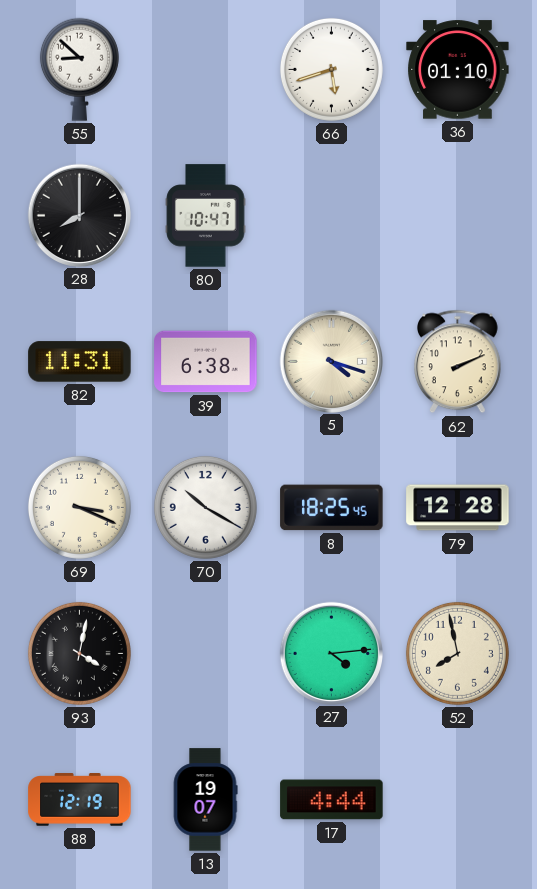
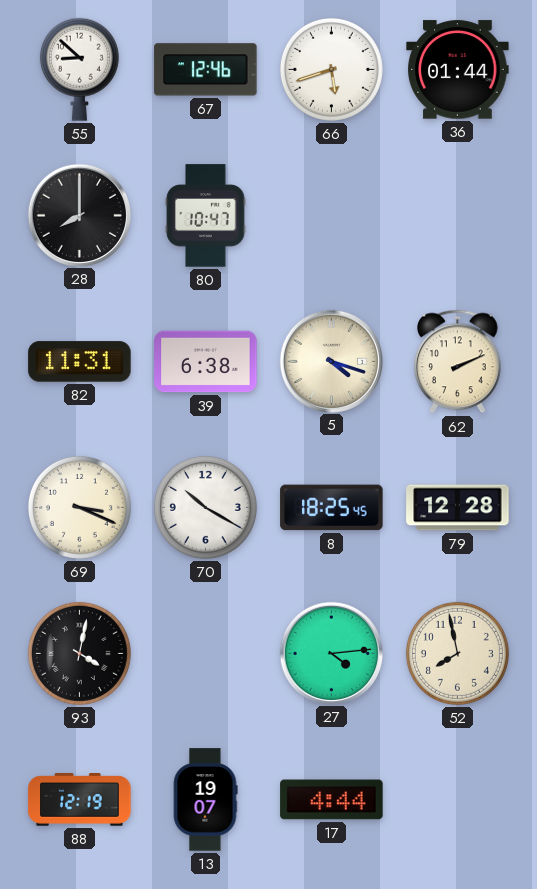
67: none -> 12:46
36: 01:10 -> 01:44
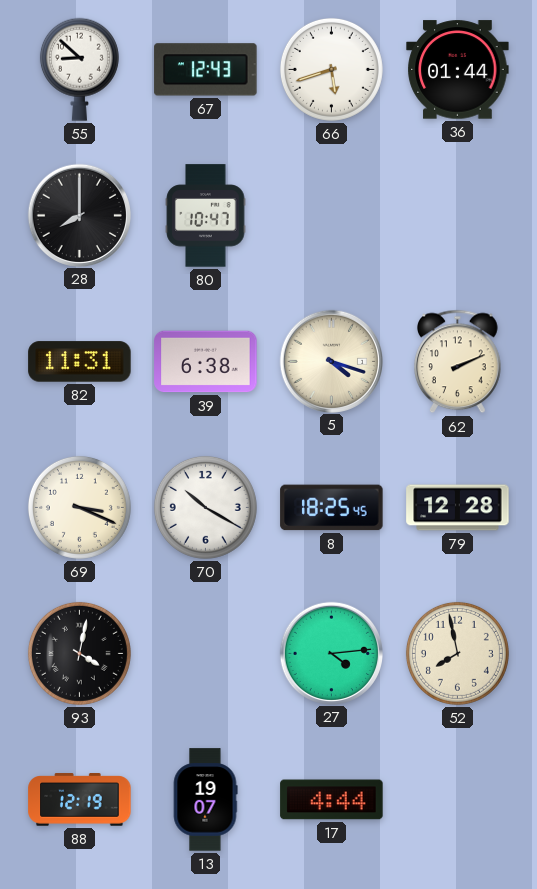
67: 12:46 -> 12:43
